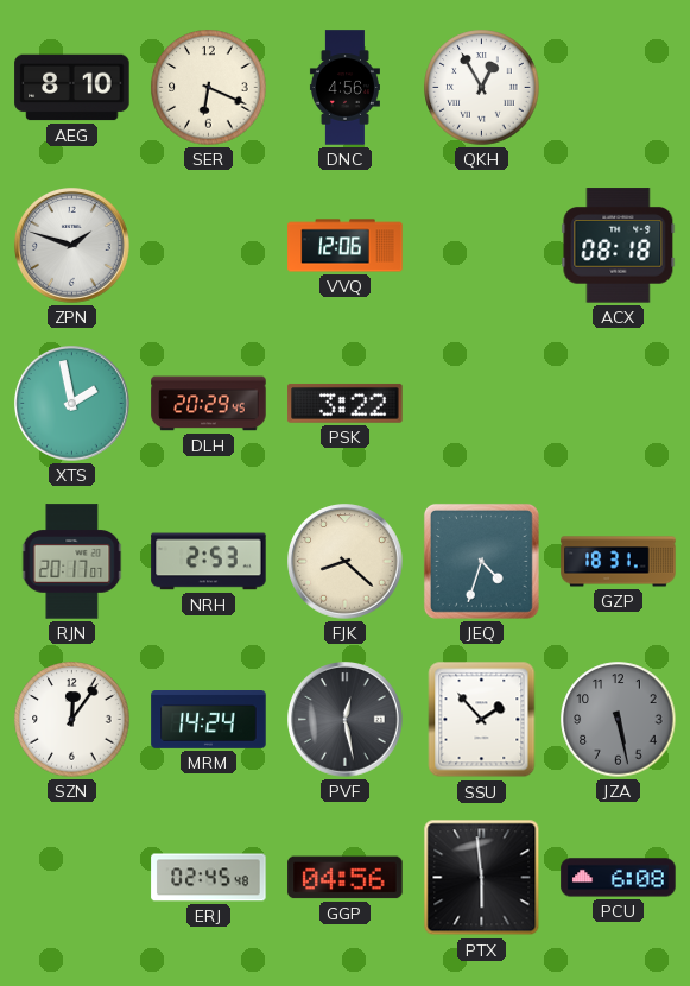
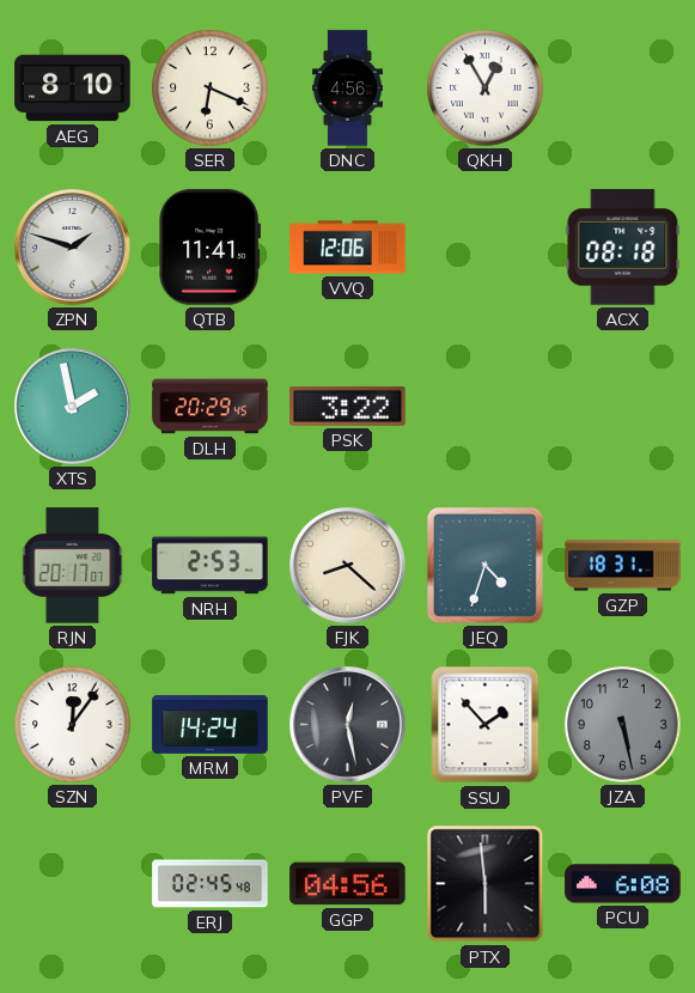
QTB: none -> 11:41
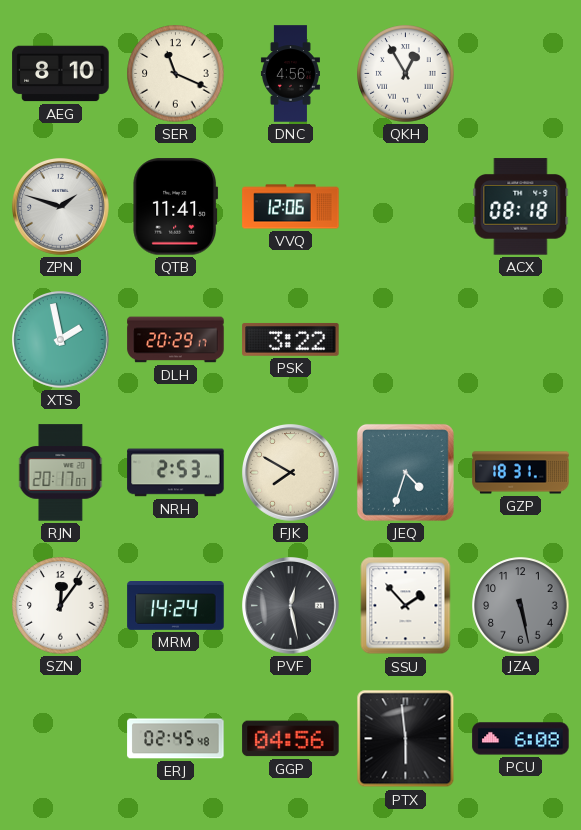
SER: 6:19 -> 11:19
DLH: 20:29:45 -> 20:29:17
FJK: 8:22 -> 7:50
